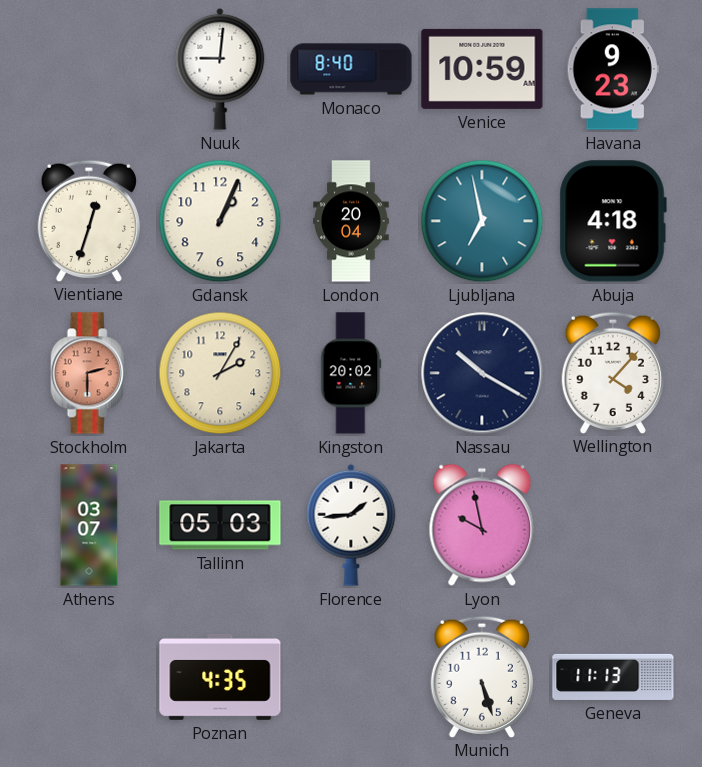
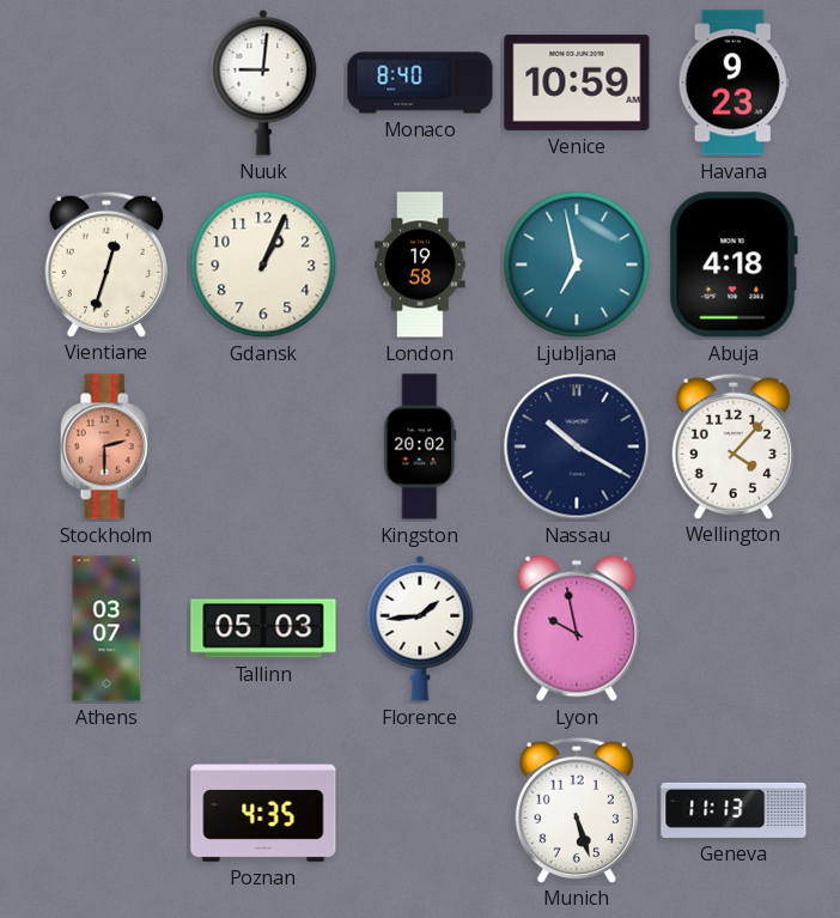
London: 20:04 -> 19:58
Jakarta: 2:05 -> none
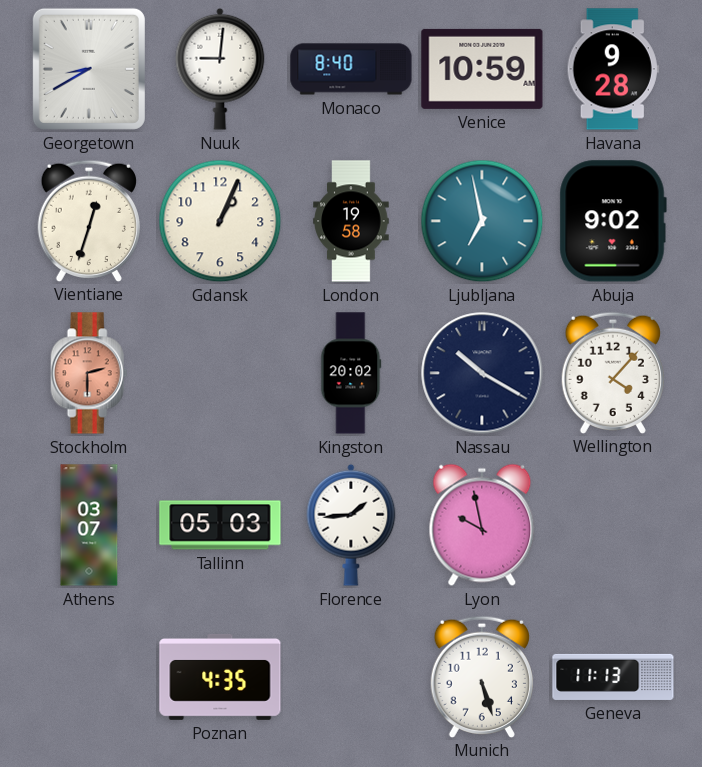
Georgetown: none -> 8:40
Havana: 9:23 -> 9:28
Abuja: 4:18 -> 9:02
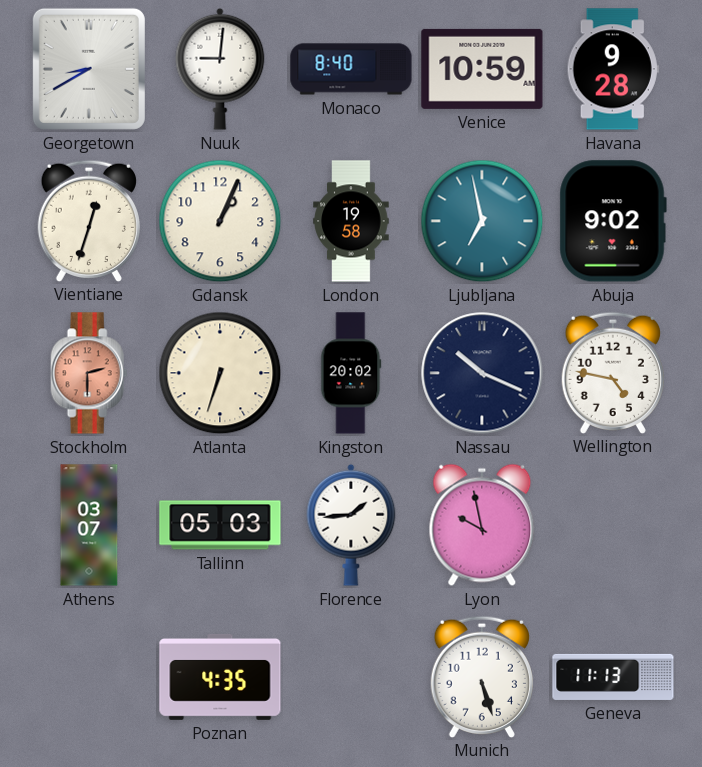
Atlanta: none -> 6:33
Nassau: 10:20 -> 10:19
Wellington: 4:07 -> 4:47
